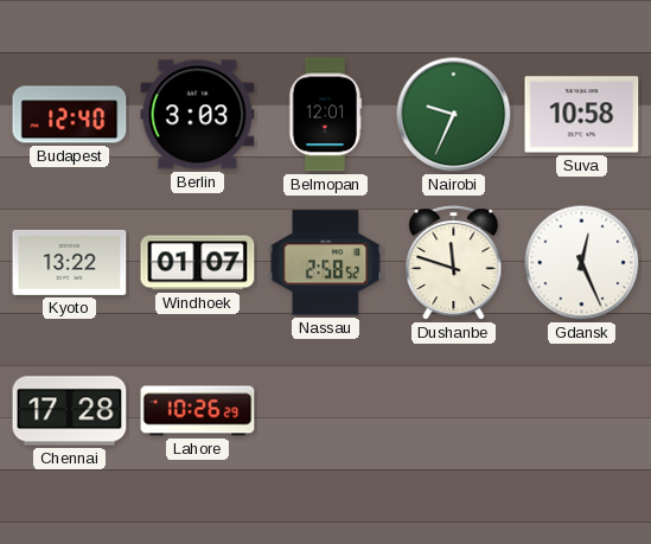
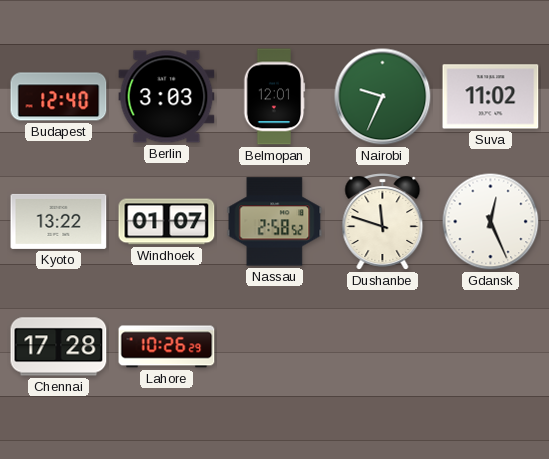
Suva: 10:58 -> 11:02
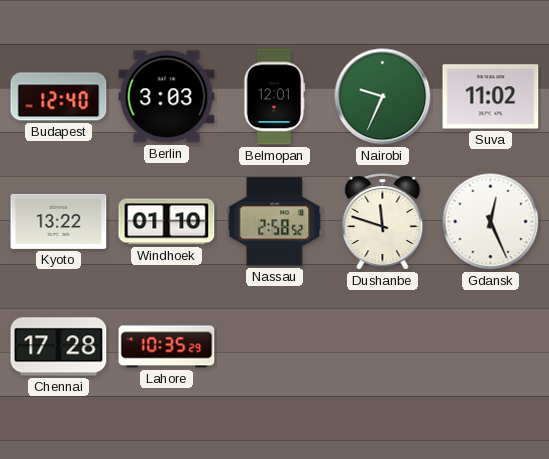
Windhoek: 01:07 -> 01:10
Lahore: 10:26 -> 10:35
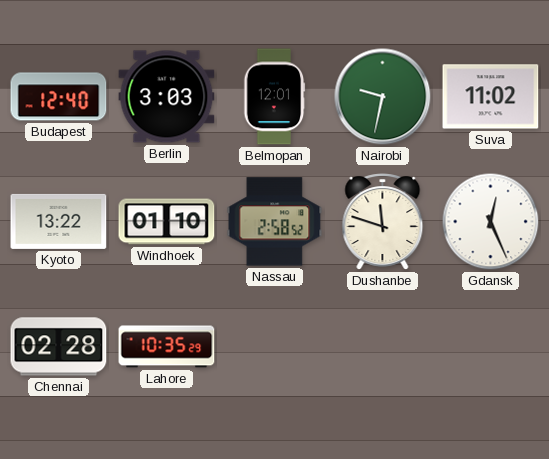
Nairobi: 9:34 -> 9:32
Chennai: 17:28 -> 02:28
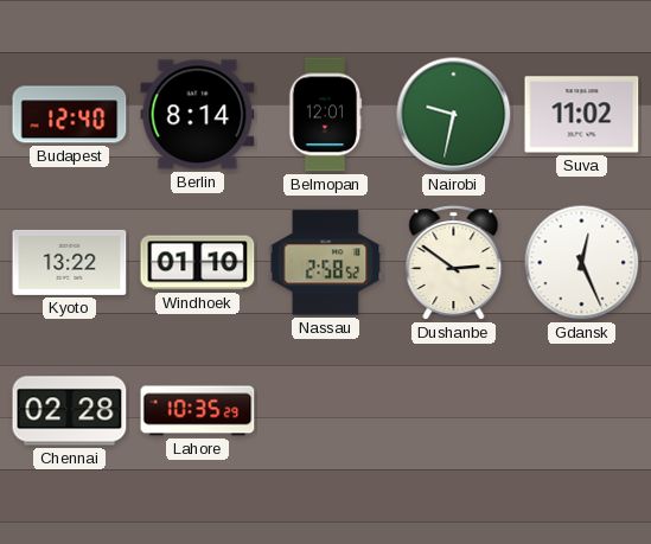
Berlin: 3:03 -> 8:14
Dushanbe: 11:48 -> 2:51
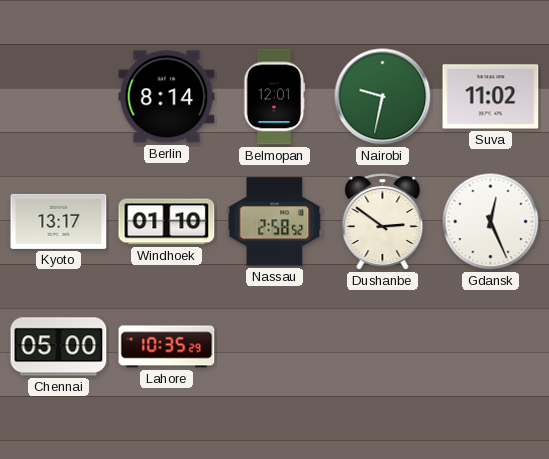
Budapest: 12:40 -> none
Kyoto: 13:22 -> 13:17
Chennai: 02:28 -> 05:00
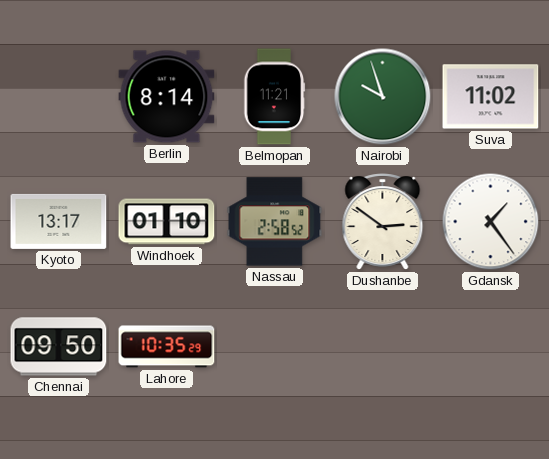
Belmopan: 12:01 -> 11:21
Nairobi: 9:32 -> 9:57
Gdansk: 12:26 -> 1:24
Chennai: 05:00 -> 09:50
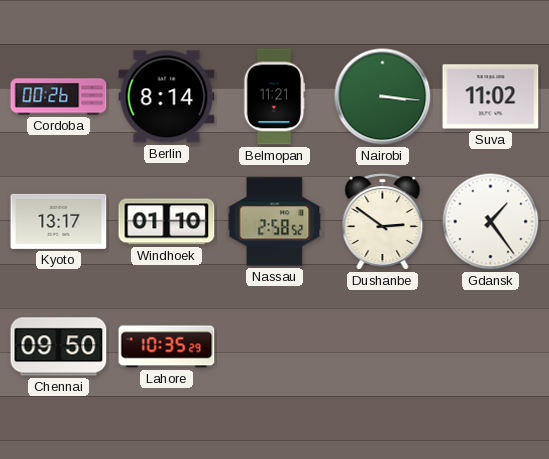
Cordoba: none -> 00:26
Nairobi: 9:57 -> 3:16
